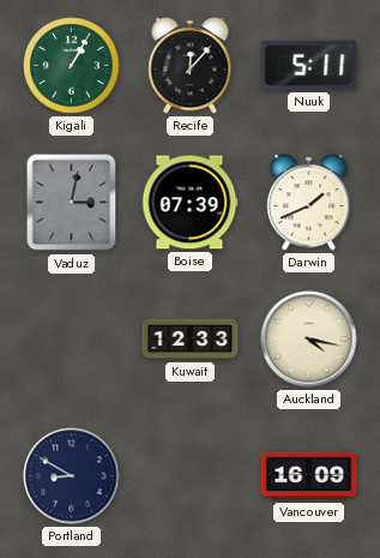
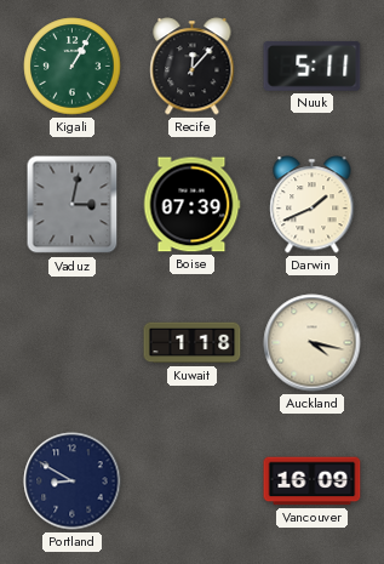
Kuwait: 12:33 -> 1:18
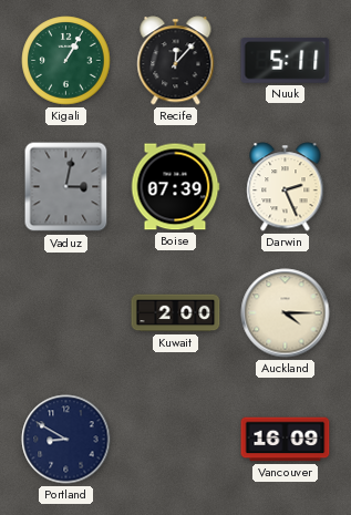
Darwin: 1:41 -> 2:26
Kuwait: 1:18 -> 2:00
Auckland: 4:17 -> 4:15
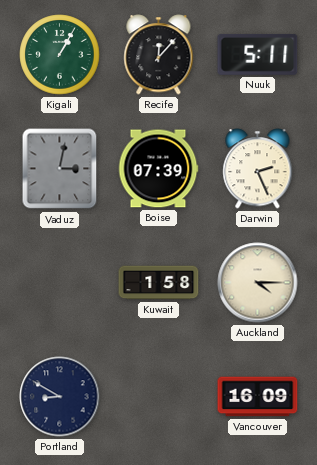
Kuwait: 2:00 -> 1:58
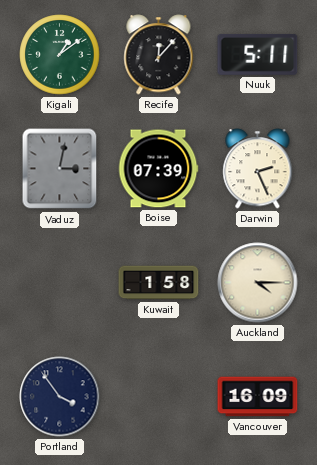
Kigali: 1:05 -> 1:09
Portland: 8:50 -> 3:54
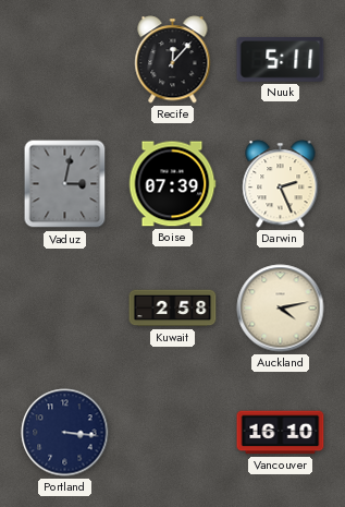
Kigali: 1:09 -> none
Kuwait: 1:58 -> 2:58
Auckland: 4:15 -> 4:13
Portland: 3:54 -> 3:16
Vancouver: 16:09 -> 16:10
